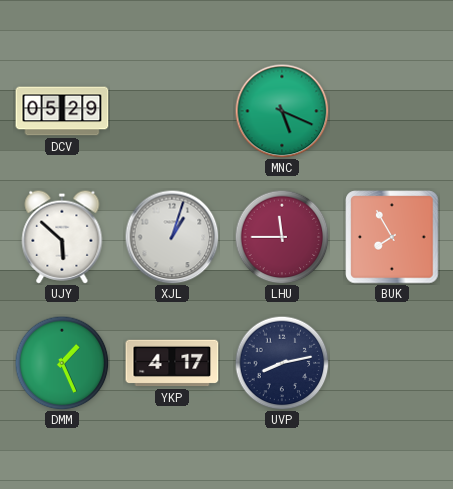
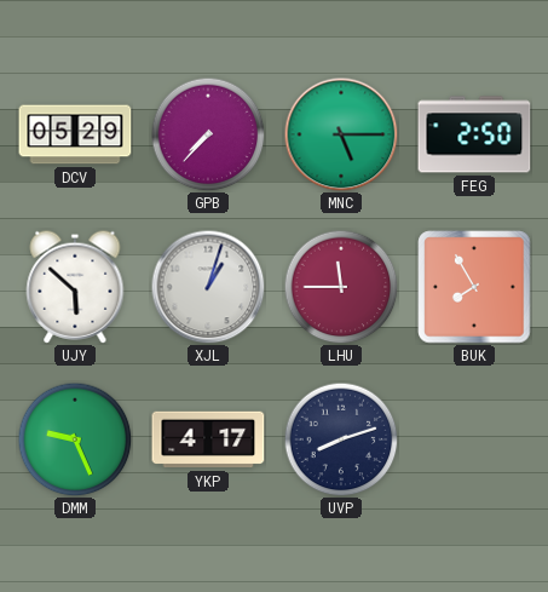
GPB: none -> 7:37
MNC: 5:19 -> 5:15
FEG: none -> 2:50
DMM: 1:26 -> 9:26
UVP: 8:13 -> 8:12
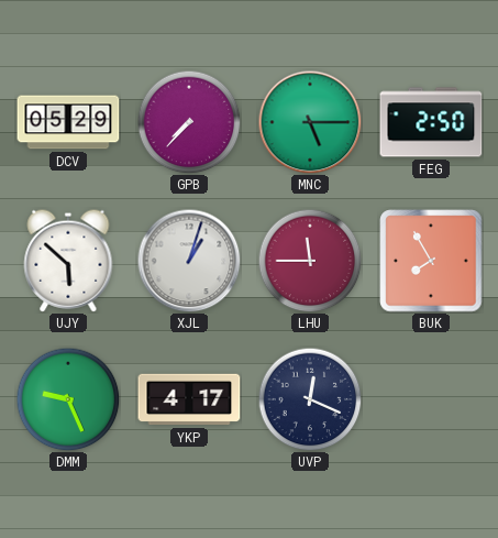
UVP: 8:12 -> 12:19
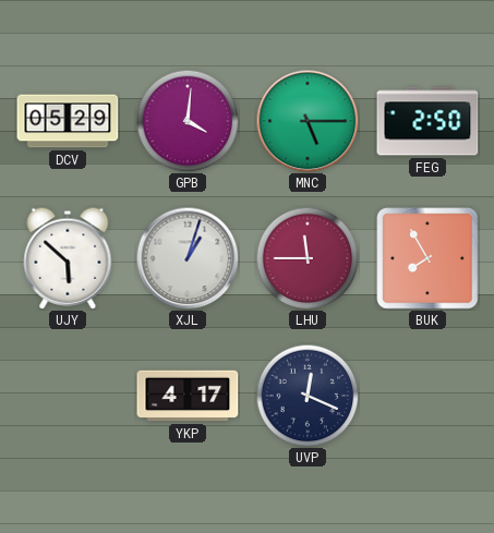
GPB: 7:37 -> 4:01
DMM: 9:26 -> none
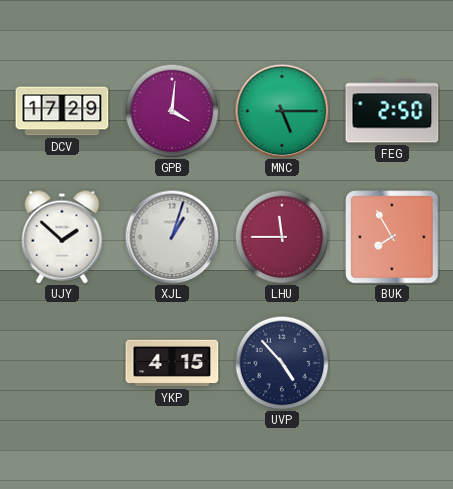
DCV: 05:29 -> 17:29
UJY: 5:52 -> 1:52
YKP: 4:17 -> 4:15
UVP: 12:19 -> 4:53
